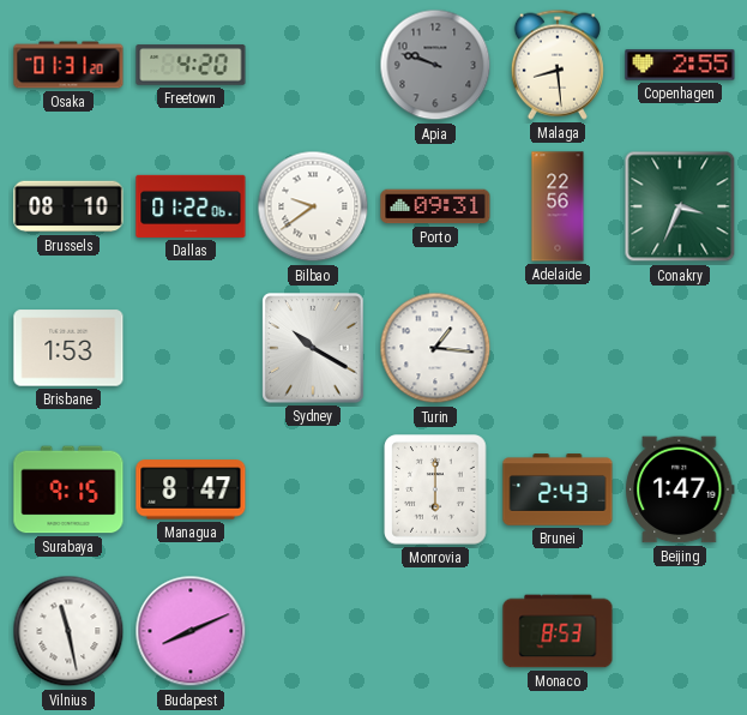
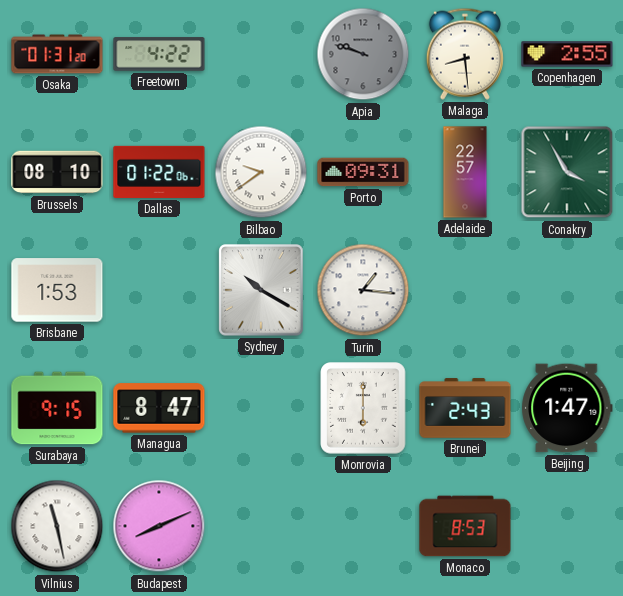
Freetown: 4:20 -> 4:22
Adelaide: 22:56 -> 22:57
Conakry: 3:34 -> 3:55
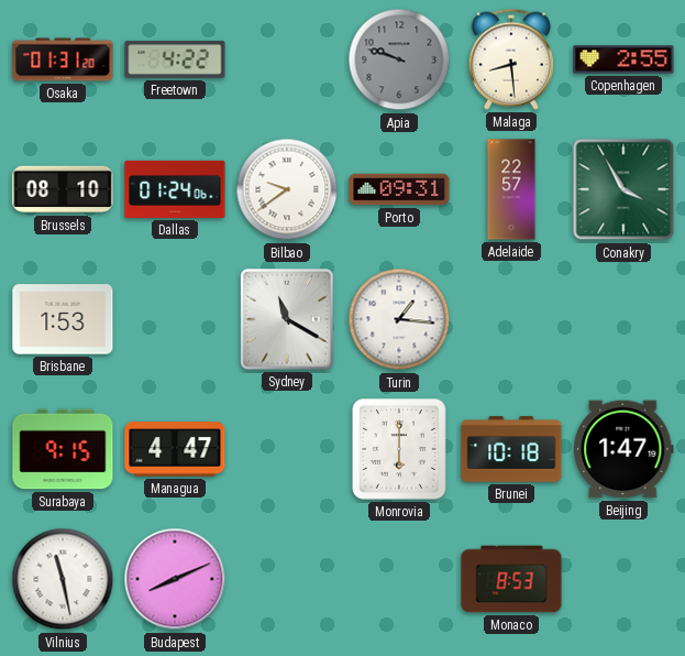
Dallas: 01:22 -> 01:24
Sydney: 10:20 -> 11:20
Managua: 8:47 -> 4:47
Brunei: 2:43 -> 10:18
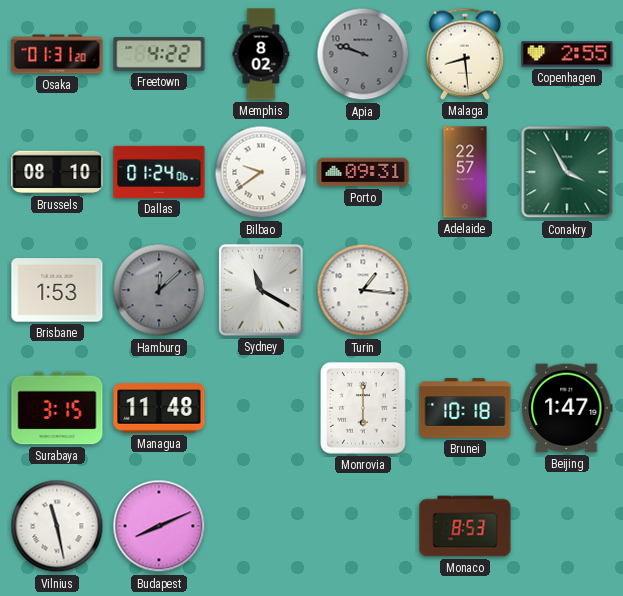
Memphis: none -> 8:02
Hamburg: none -> 12:08
Surabaya: 9:15 -> 3:15
Managua: 4:47 -> 11:48
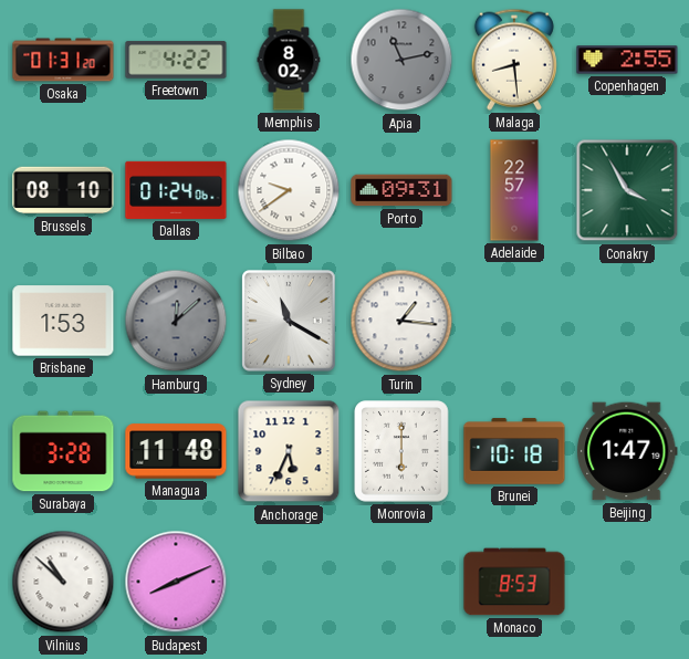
Apia: 9:48 -> 11:13
Surabaya: 3:15 -> 3:28
Anchorage: none -> 5:34
Vilnius: 11:28 -> 10:52
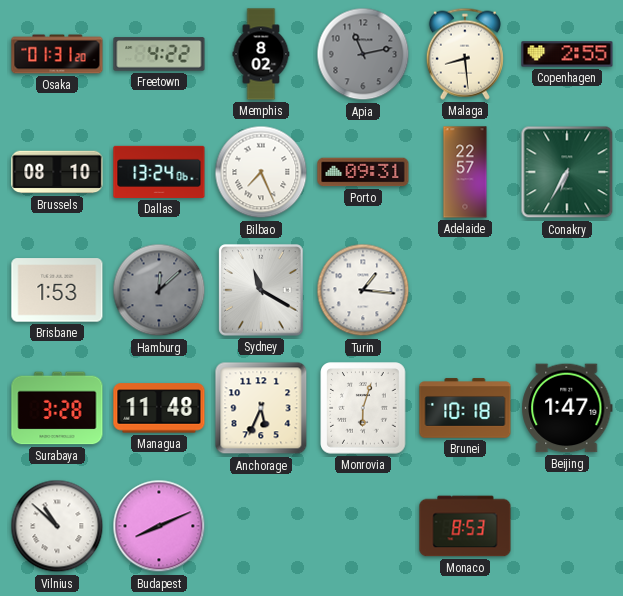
Dallas: 01:24 -> 13:24
Bilbao: 9:39 -> 7:26
Conakry: 3:55 -> 6:35
Monrovia: 6:00 -> 6:03
